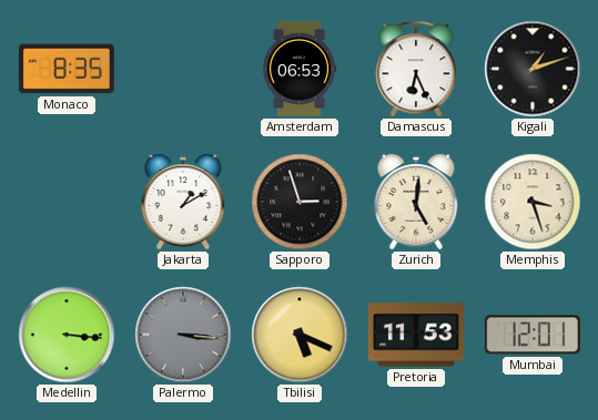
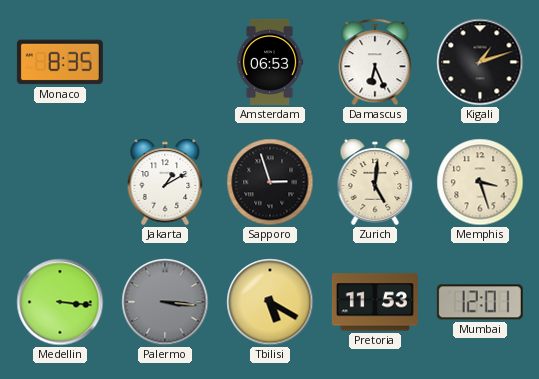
Tbilisi: 5:19 -> 5:20
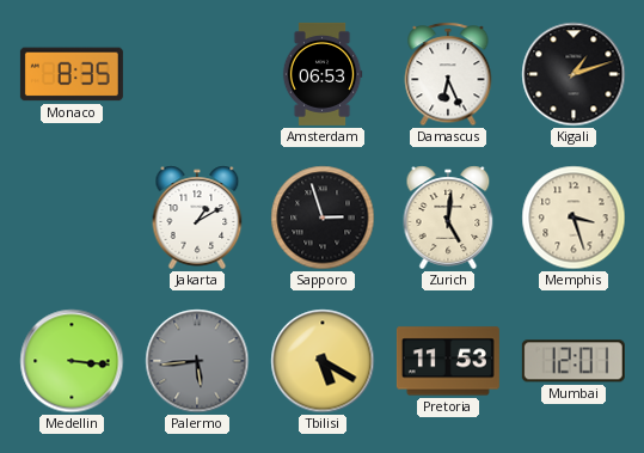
Palermo: 3:16 -> 5:44
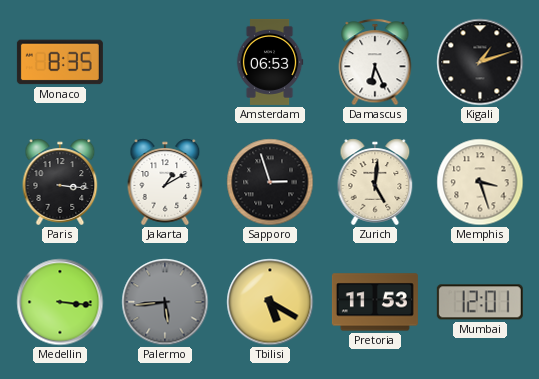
Paris: none -> 3:16
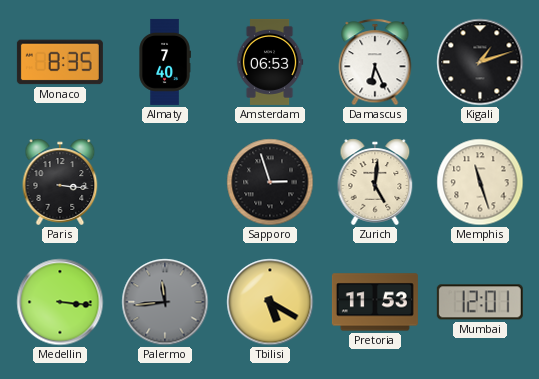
Almaty: none -> 7:40
Jakarta: 1:10 -> none
Memphis: 3:27 -> 11:27
Palermo: 5:44 -> 11:44
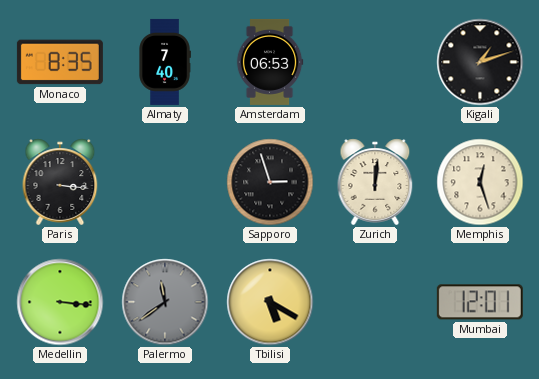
Damascus: 6:26 -> none
Zurich: 5:01 -> 12:01
Memphis: 11:27 -> 12:27
Palermo: 11:44 -> 11:39
Pretoria: 11:53 -> none
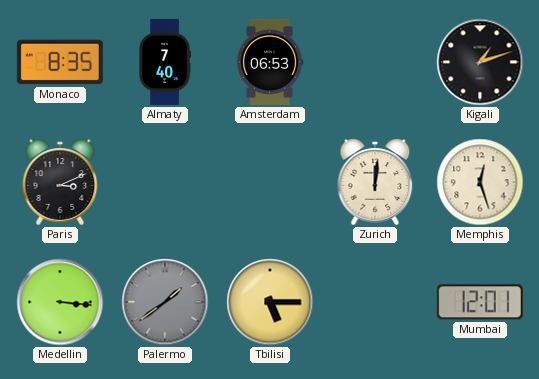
Paris: 3:16 -> 3:11
Sapporo: 2:57 -> none
Palermo: 11:39 -> 1:39
Tbilisi: 5:20 -> 5:15
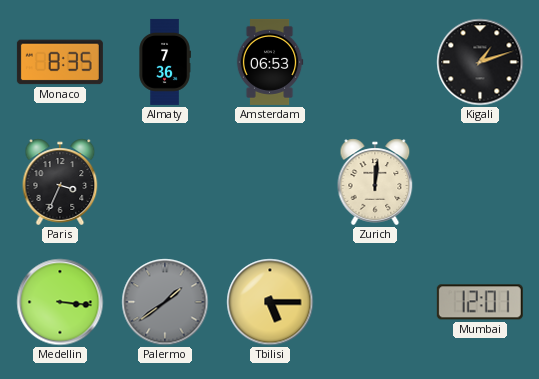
Almaty: 7:40 -> 7:36
Paris: 3:11 -> 3:34
Memphis: 12:27 -> none
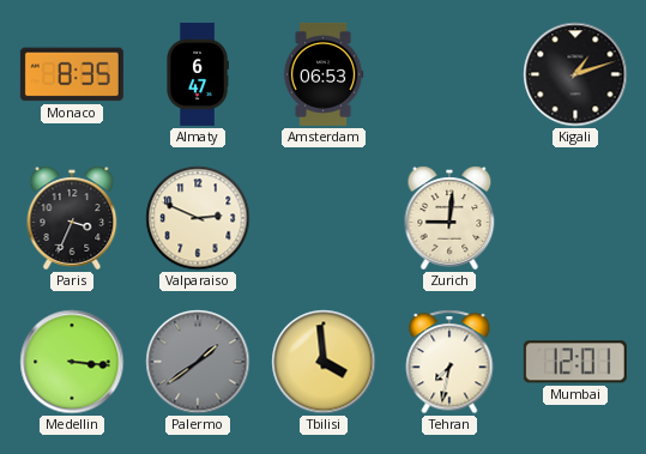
Almaty: 7:36 -> 6:47
Valparaiso: none -> 2:49
Zurich: 12:01 -> 9:01
Tbilisi: 5:15 -> 3:59
Tehran: none -> 7:32
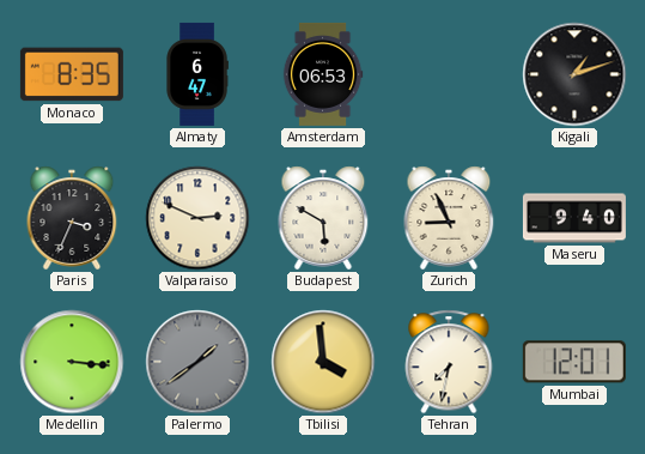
Budapest: none -> 5:50
Zurich: 9:01 -> 8:56
Maseru: none -> 9:40
